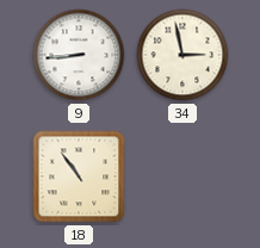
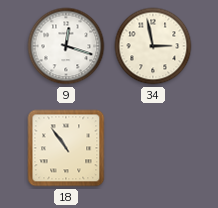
9: 8:44 -> 12:18
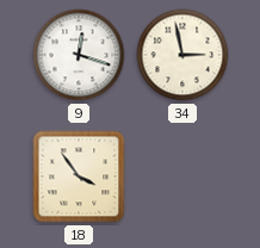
18: 10:54 -> 3:54
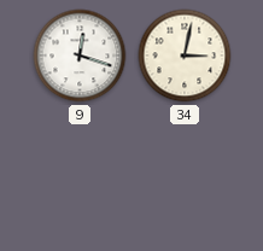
34: 2:58 -> 3:02
18: 3:54 -> none
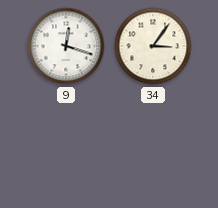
34: 3:02 -> 3:06
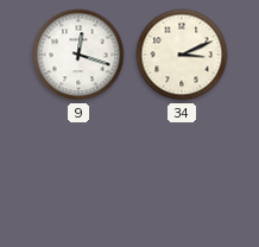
34: 3:06 -> 3:11
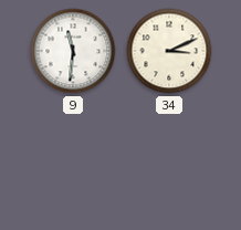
9: 12:18 -> 11:31
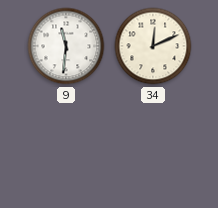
34: 3:11 -> 12:11
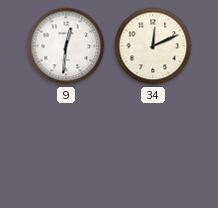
9: 11:31 -> 12:31
